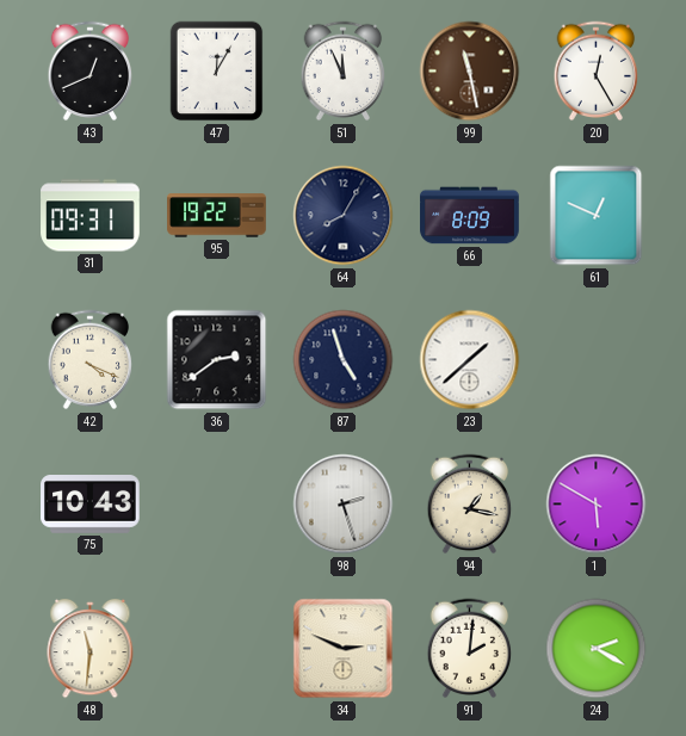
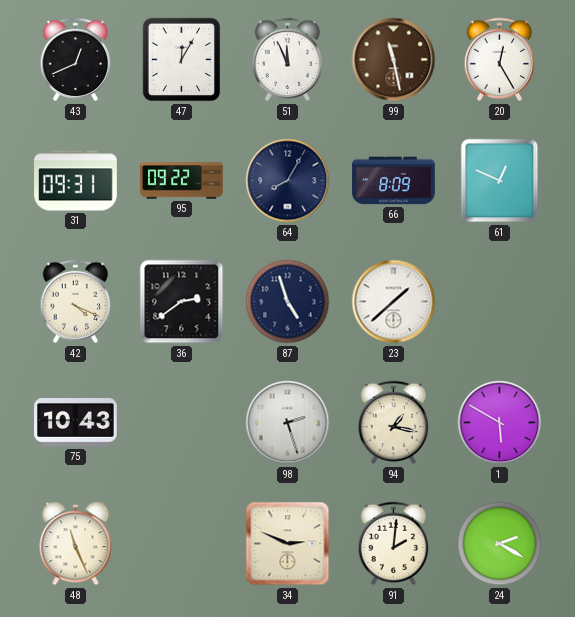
95: 19:22 -> 09:22
48: 11:31 -> 11:26
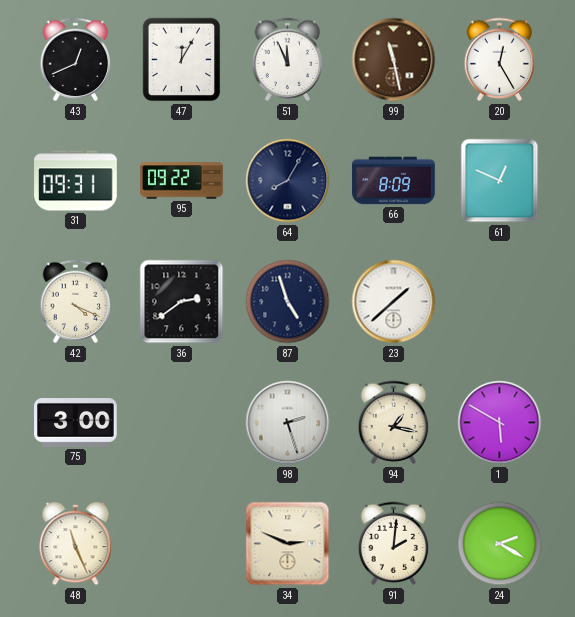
75: 10:43 -> 3:00
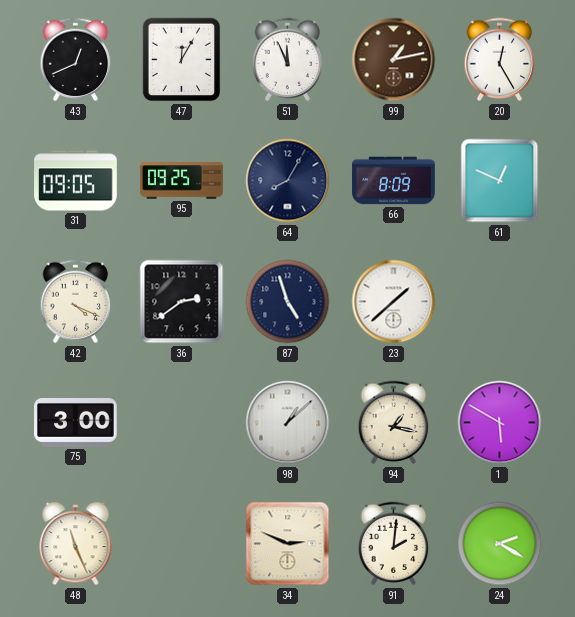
99: 11:28 -> 1:13
31: 09:31 -> 09:05
95: 09:22 -> 09:25
98: 2:27 -> 1:08
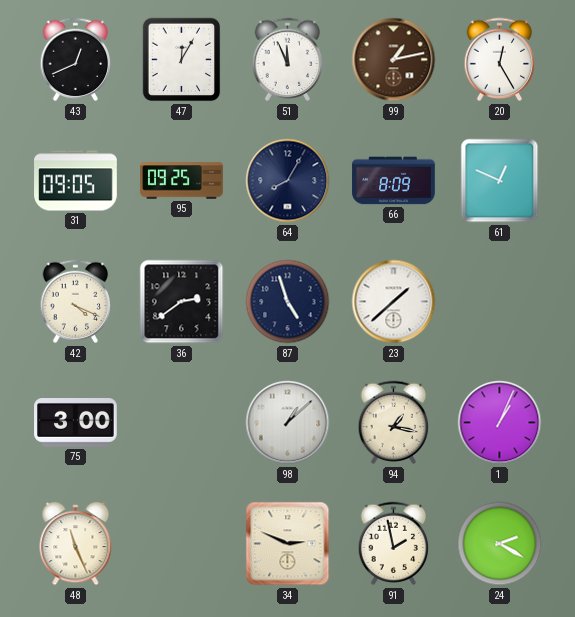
1: 5:50 -> 1:04
91: 2:01 -> 1:58
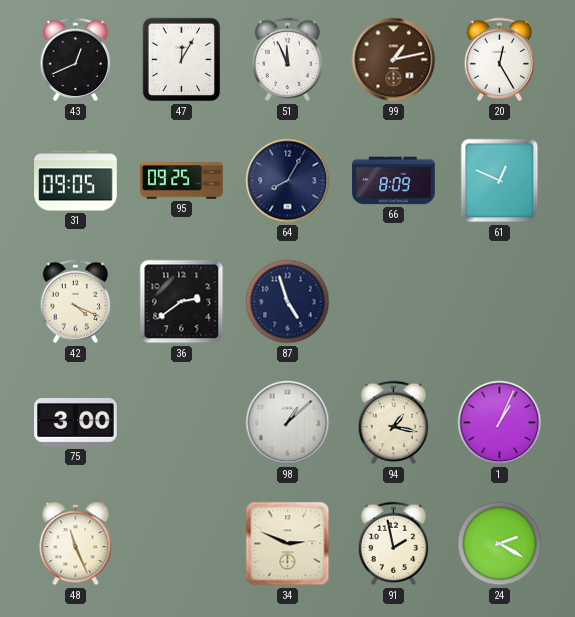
23: 1:38 -> none
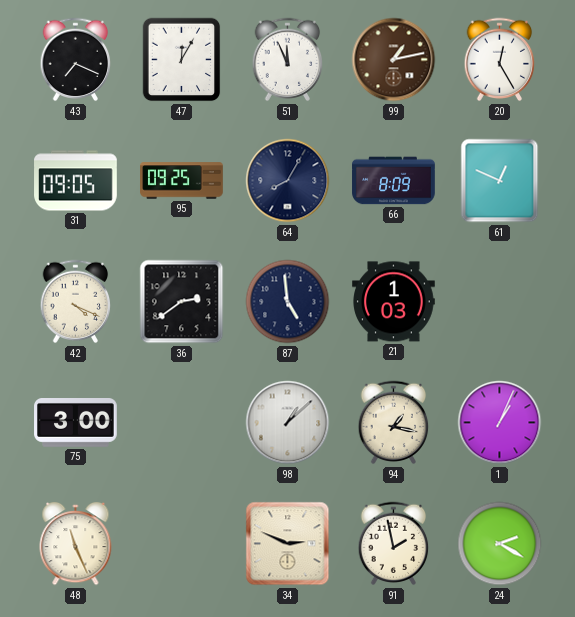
43: 12:41 -> 7:19
87: 4:57 -> 4:59
21: none -> 1:03
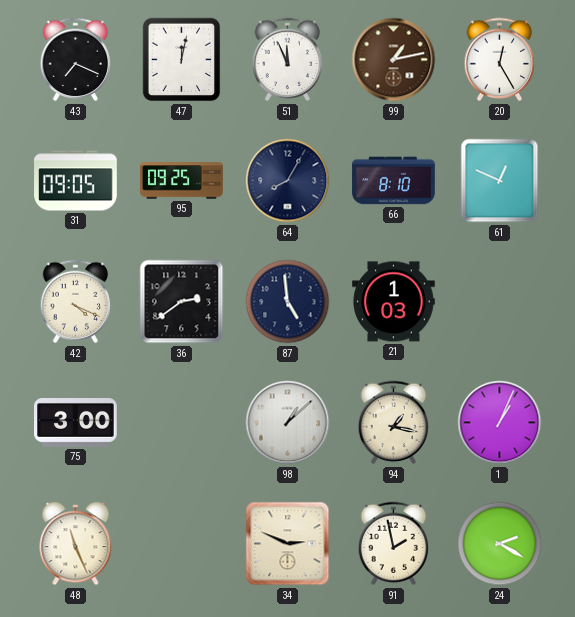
47: 12:05 -> 12:02
66: 8:09 -> 8:10
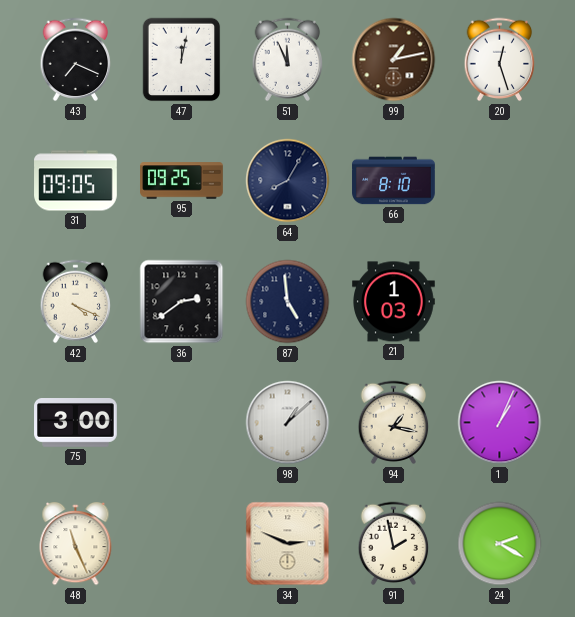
20: 12:25 -> 12:27
61: 12:49 -> none
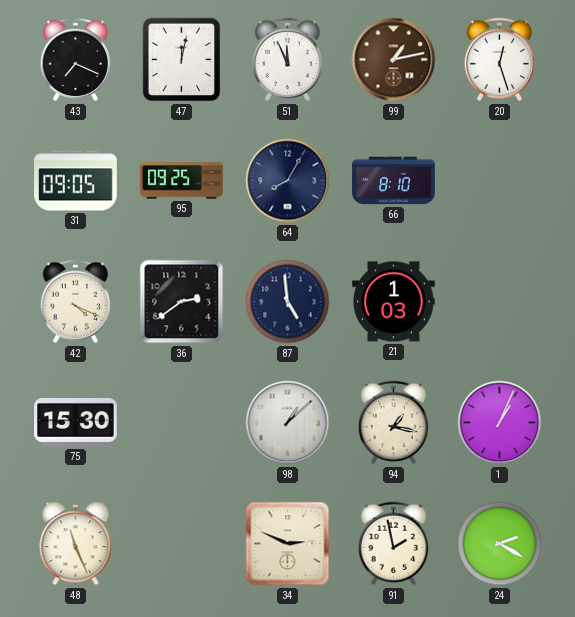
75: 3:00 -> 15:30
